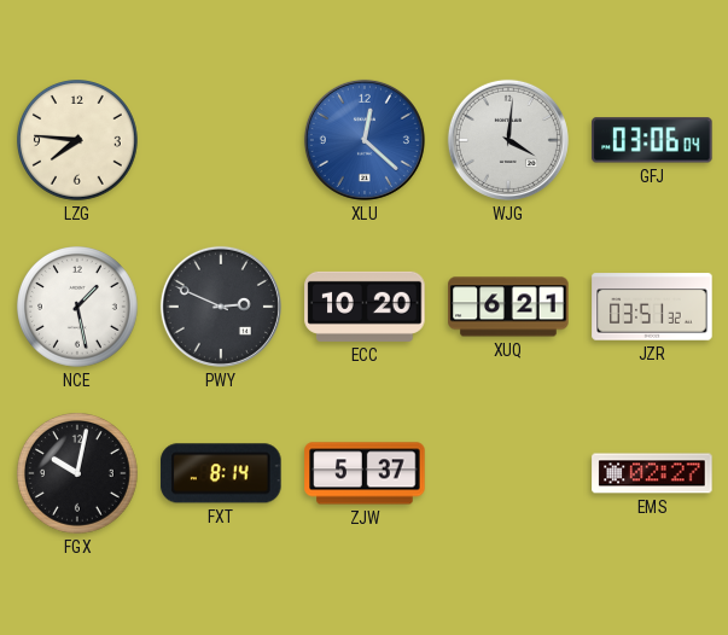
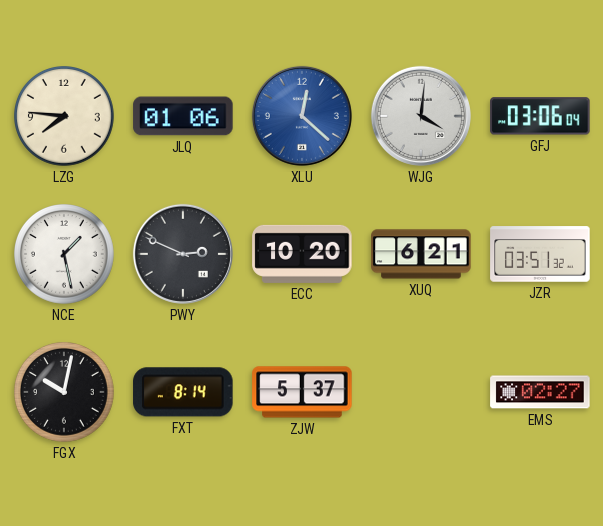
JLQ: none -> 01:06
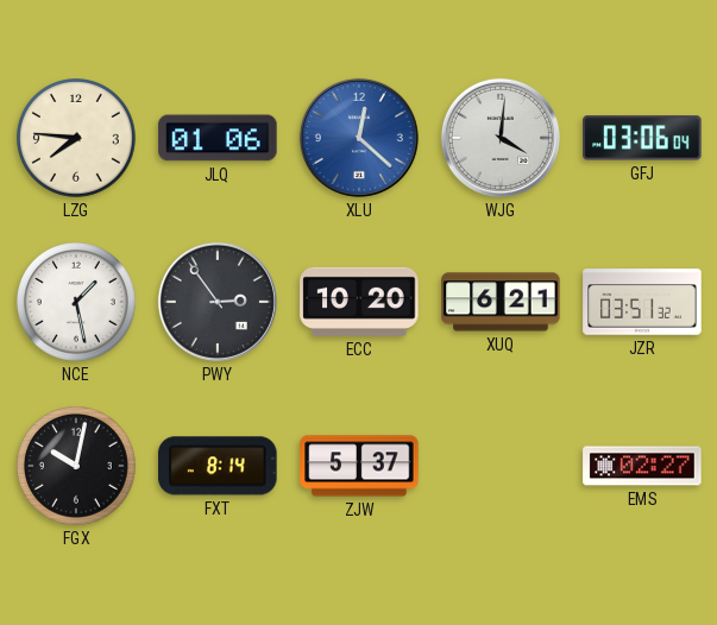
PWY: 2:49 -> 2:54
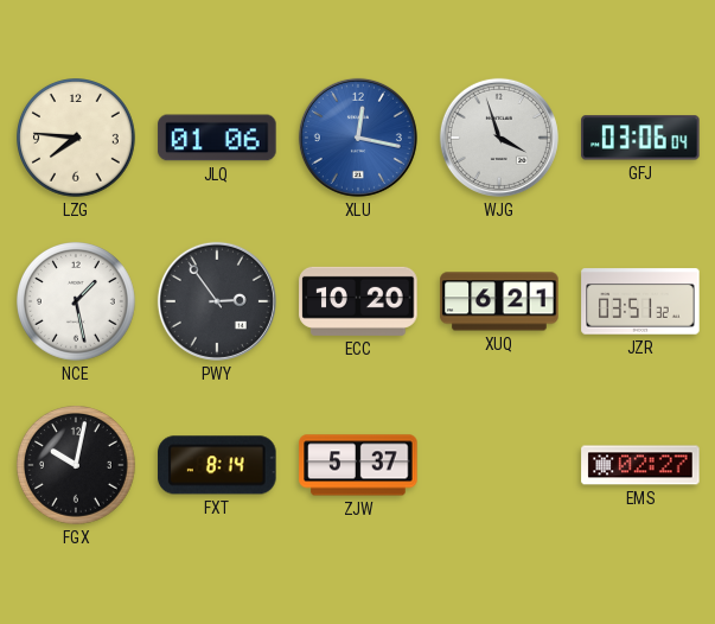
XLU: 12:22 -> 12:17
WJG: 4:01 -> 3:57
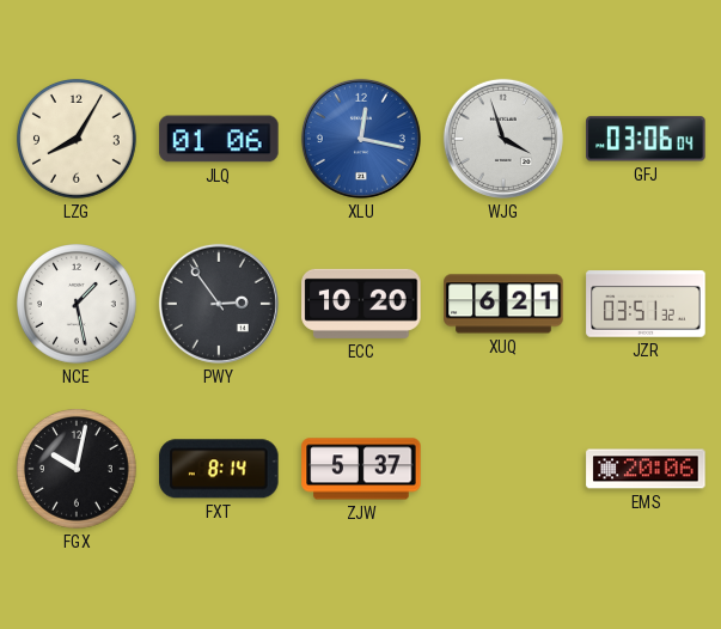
LZG: 7:46 -> 8:05
EMS: 02:27 -> 20:06
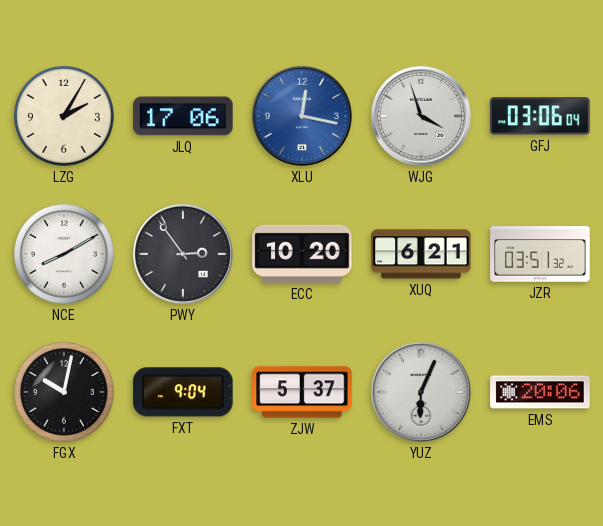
LZG: 8:05 -> 2:05
JLQ: 01:06 -> 17:06
NCE: 1:28 -> 8:10
FXT: 8:14 -> 9:04
YUZ: none -> 6:04
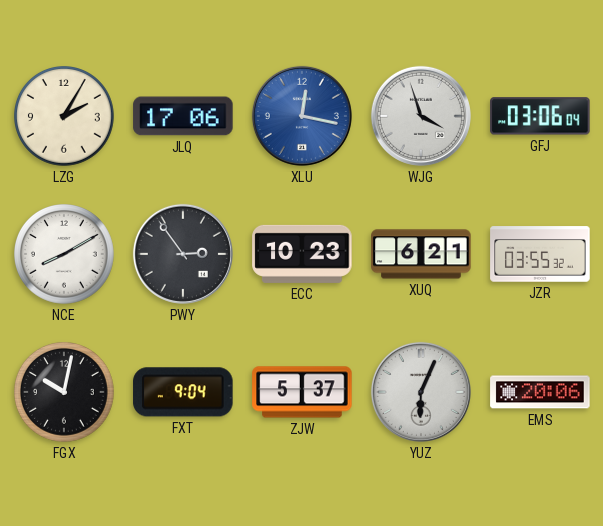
ECC: 10:20 -> 10:23
JZR: 03:51 -> 03:55
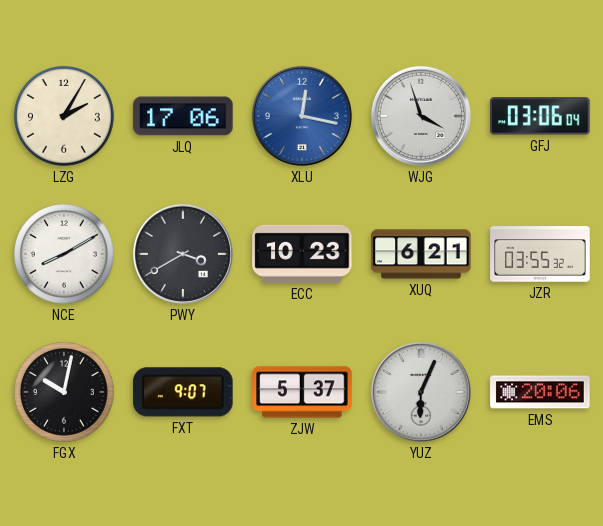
PWY: 2:54 -> 3:40
FXT: 9:04 -> 9:07
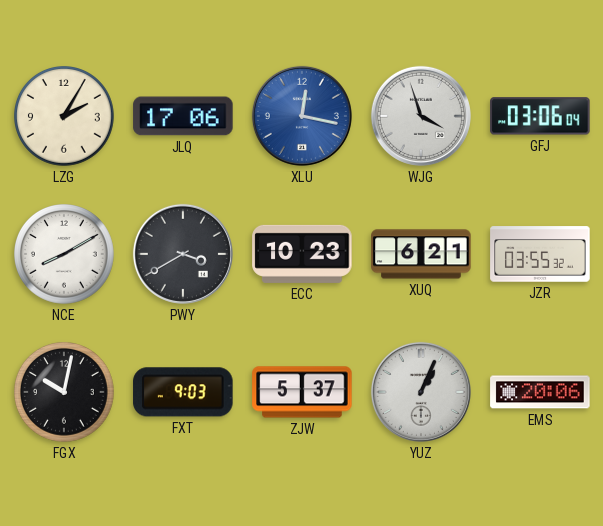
FXT: 9:07 -> 9:03
YUZ: 6:04 -> 1:04
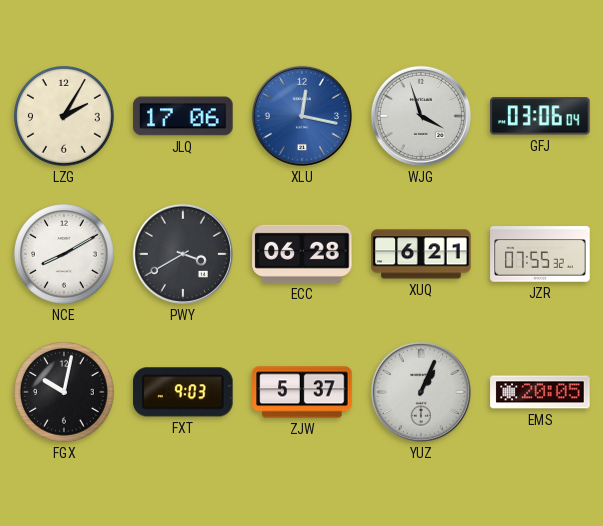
ECC: 10:23 -> 06:28
JZR: 03:55 -> 07:55
EMS: 20:06 -> 20:05
